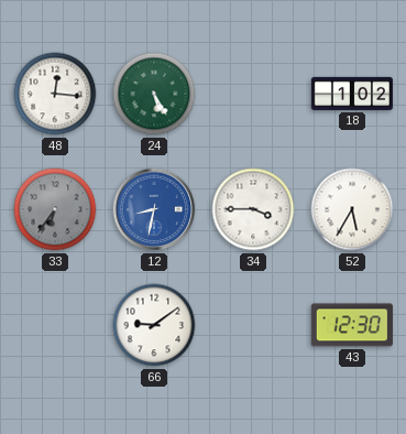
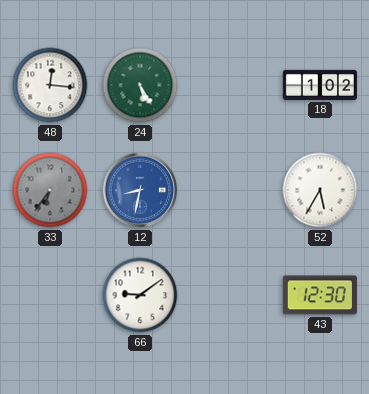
34: 3:45 -> none
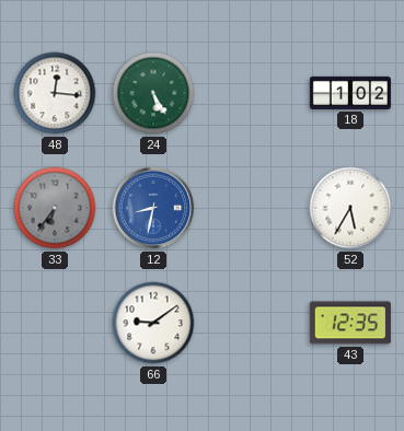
43: 12:30 -> 12:35
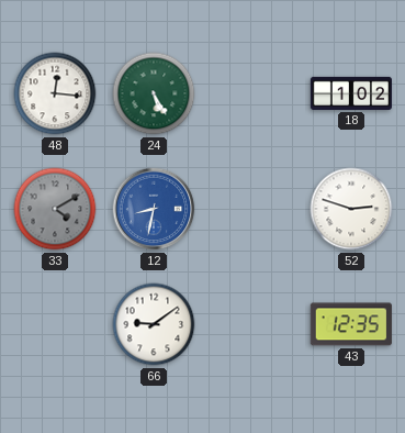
33: 6:36 -> 4:10
52: 5:35 -> 2:48
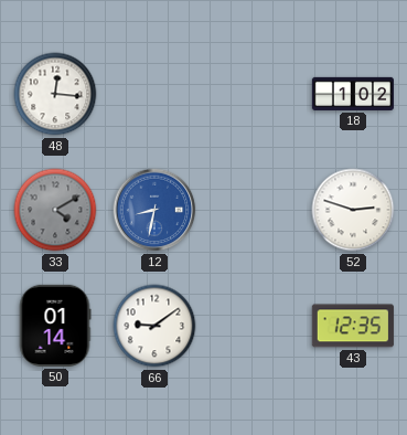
24: 5:25 -> none
50: none -> 01:14
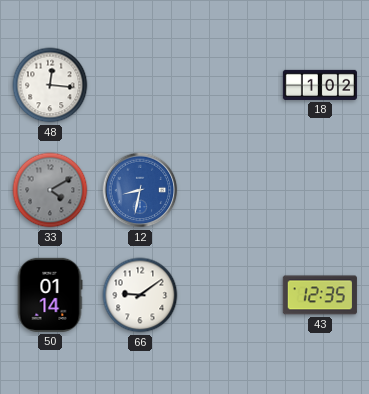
52: 2:48 -> none
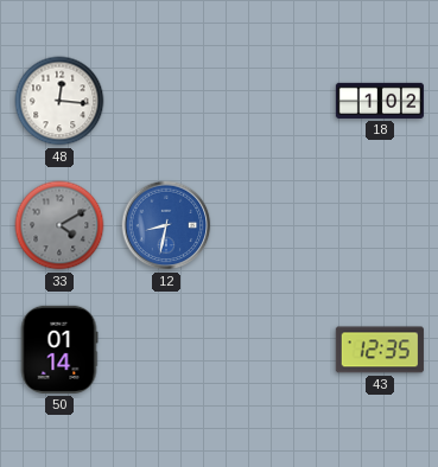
66: 9:09 -> none
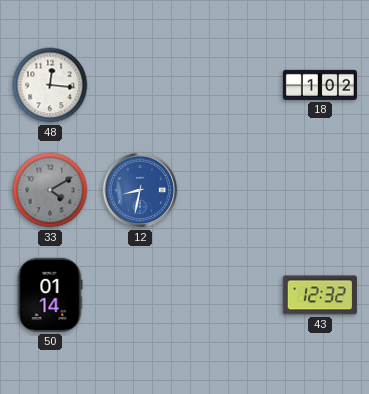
43: 12:35 -> 12:32
